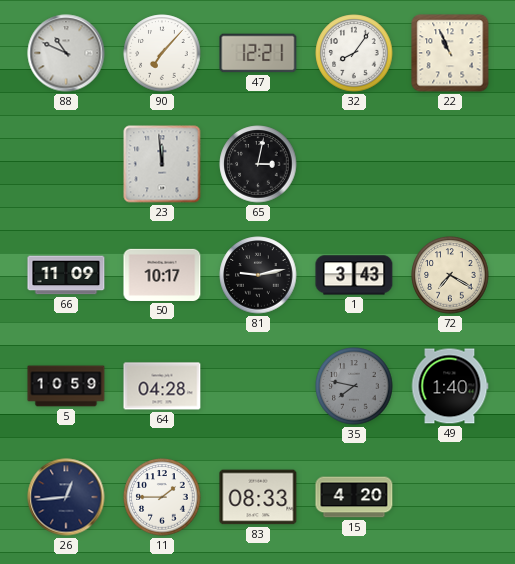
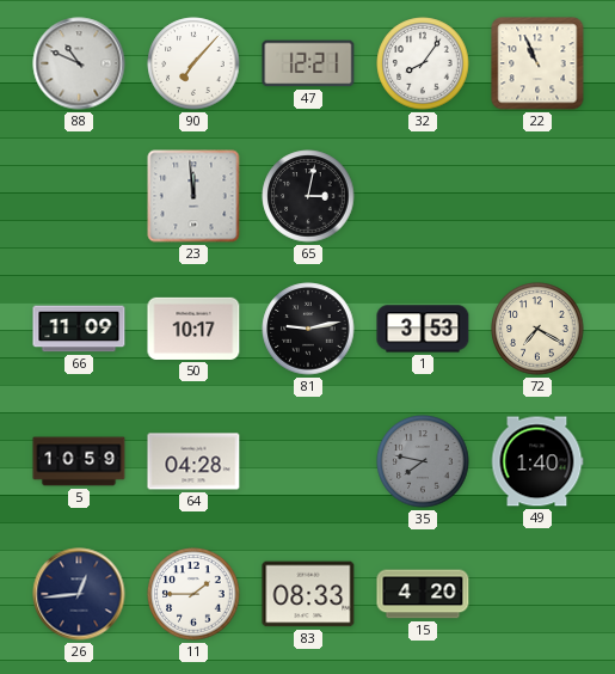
1: 3:43 -> 3:53
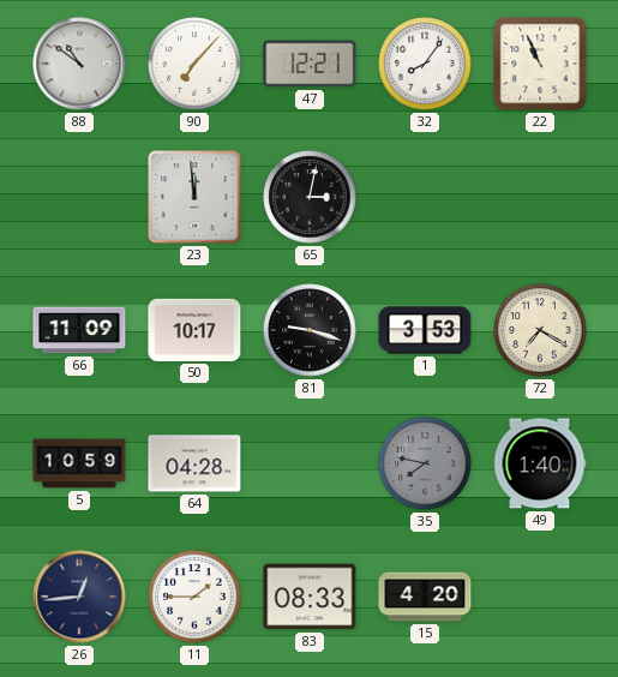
88: 10:49 -> 10:51
81: 9:13 -> 9:18
